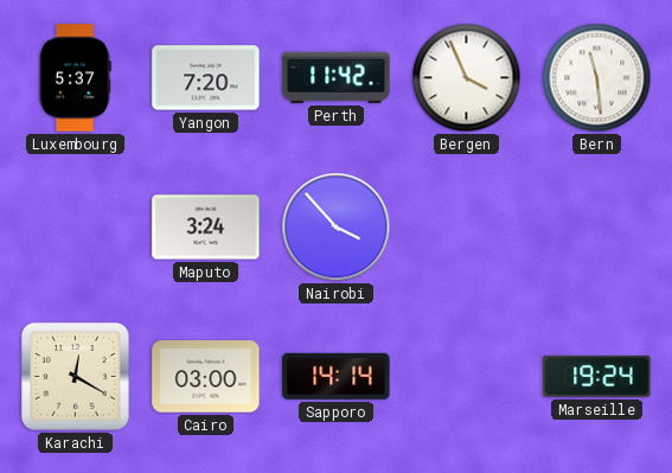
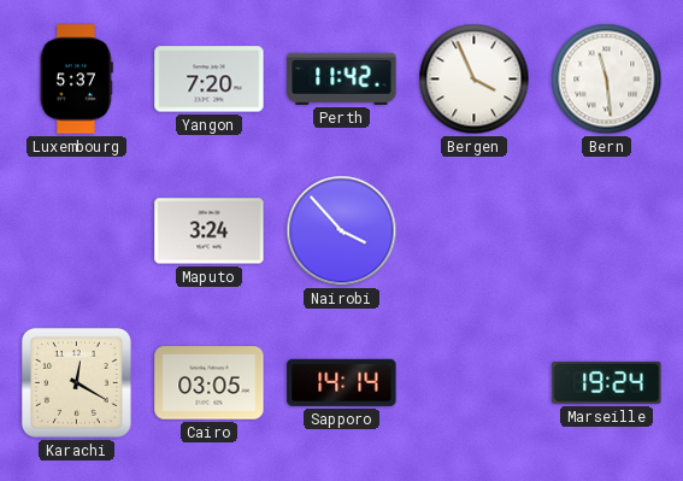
Cairo: 03:00 -> 03:05
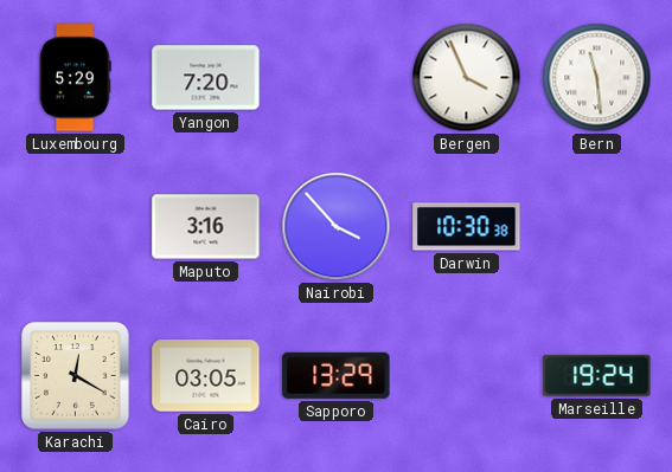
Luxembourg: 5:37 -> 5:29
Perth: 11:42 -> none
Maputo: 3:24 -> 3:16
Darwin: none -> 10:30
Sapporo: 14:14 -> 13:29
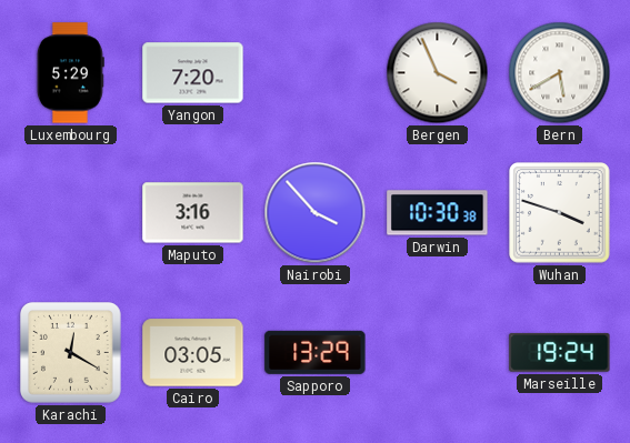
Bern: 11:29 -> 5:40
Wuhan: none -> 3:48
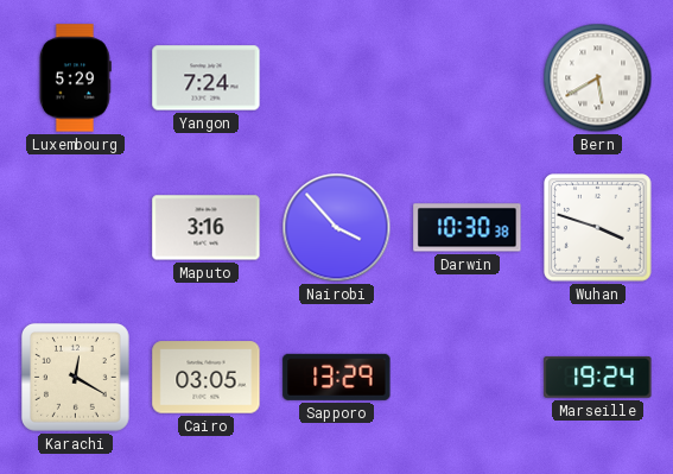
Yangon: 7:20 -> 7:24
Bergen: 3:56 -> none
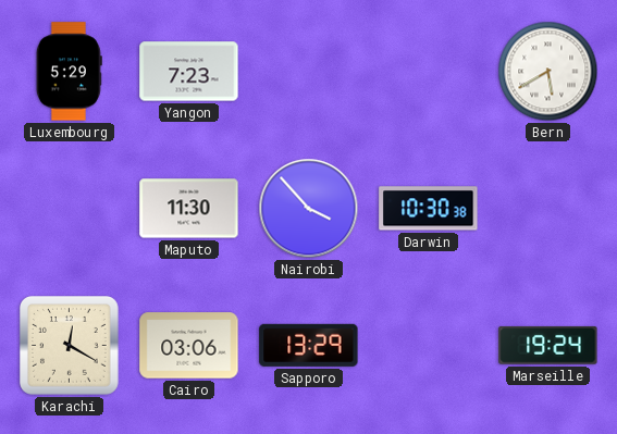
Yangon: 7:24 -> 7:23
Maputo: 3:16 -> 11:30
Wuhan: 3:48 -> none
Cairo: 03:05 -> 03:06
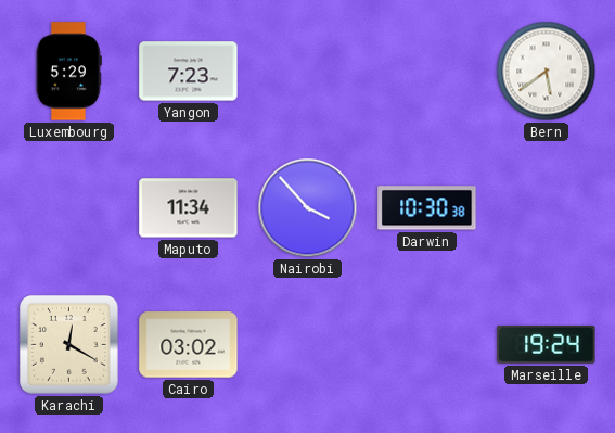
Bern: 5:40 -> 5:39
Maputo: 11:30 -> 11:34
Cairo: 03:06 -> 03:02
Sapporo: 13:29 -> none
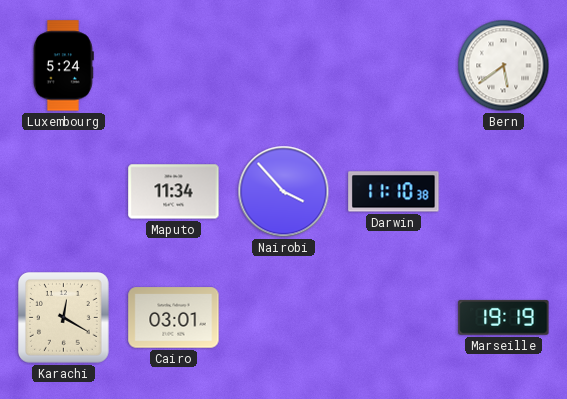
Luxembourg: 5:29 -> 5:24
Yangon: 7:23 -> none
Darwin: 10:30 -> 11:10
Cairo: 03:02 -> 03:01
Marseille: 19:24 -> 19:19
